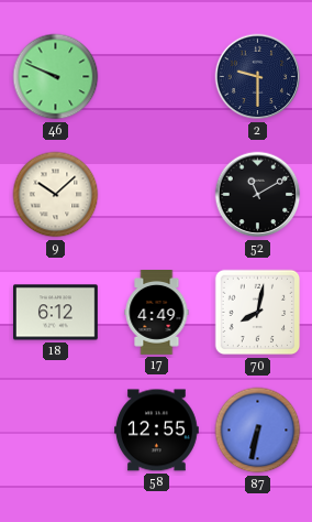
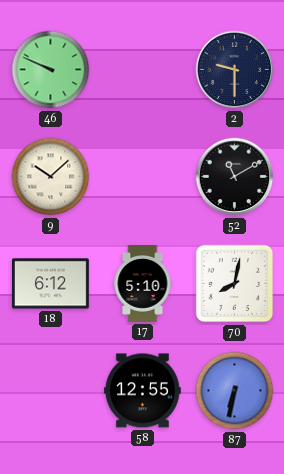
17: 4:49 -> 5:10
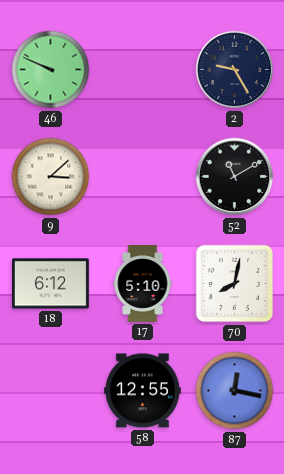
2: 9:30 -> 9:25
9: 10:08 -> 3:08
87: 6:32 -> 12:17
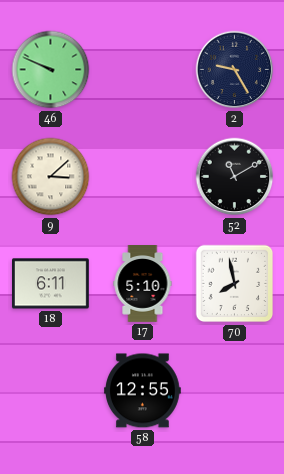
18: 6:12 -> 6:11
70: 8:02 -> 7:58
87: 12:17 -> none
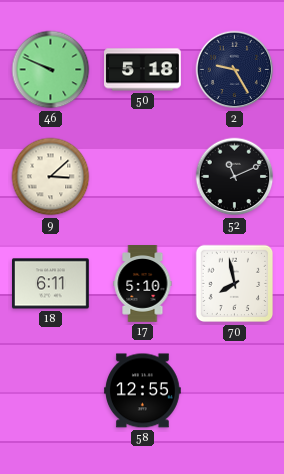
50: none -> 5:18
52: 11:10 -> 11:11
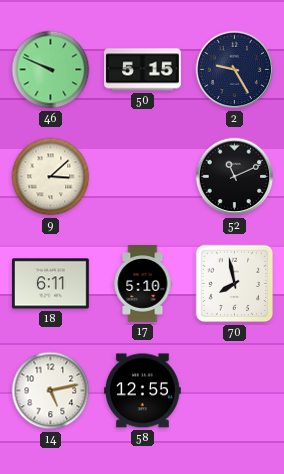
50: 5:18 -> 5:15
14: none -> 5:13
